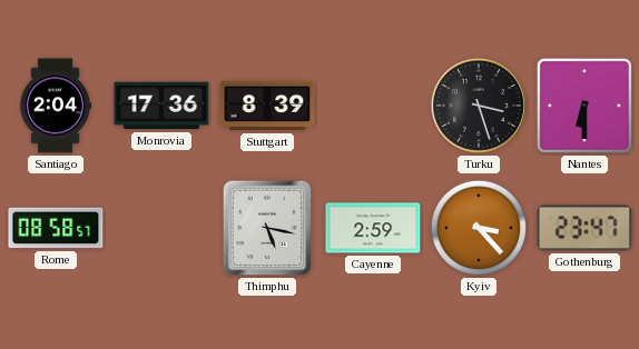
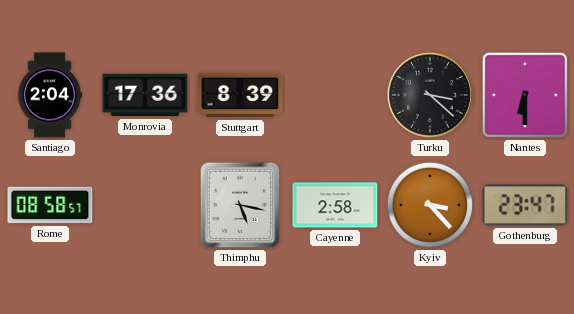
Turku: 3:27 -> 3:22
Cayenne: 2:59 -> 2:58
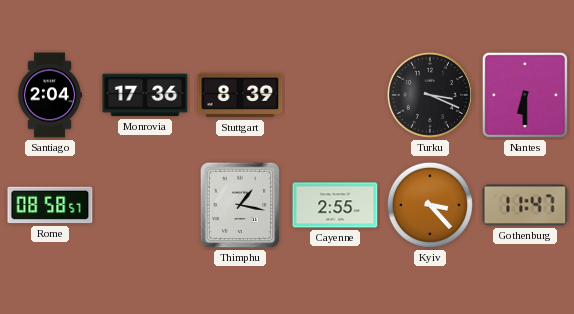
Turku: 3:22 -> 3:19
Thimphu: 5:17 -> 1:17
Cayenne: 2:58 -> 2:55
Gothenburg: 23:47 -> 11:47
